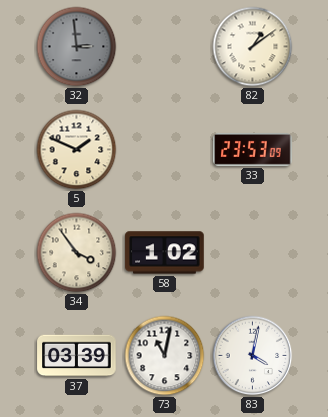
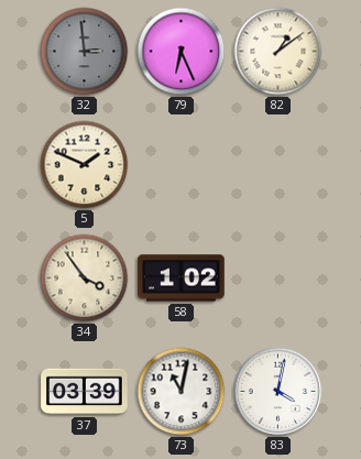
79: none -> 6:26
33: 23:53 -> none
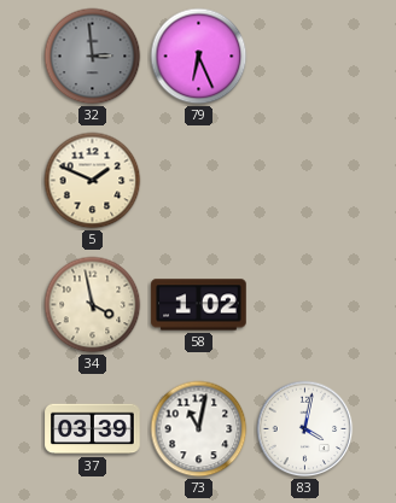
82: 1:09 -> none
34: 3:54 -> 3:58
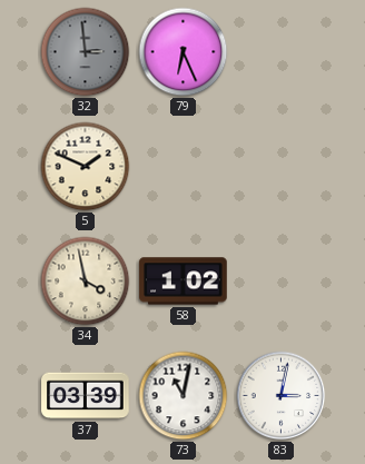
83: 4:02 -> 3:02
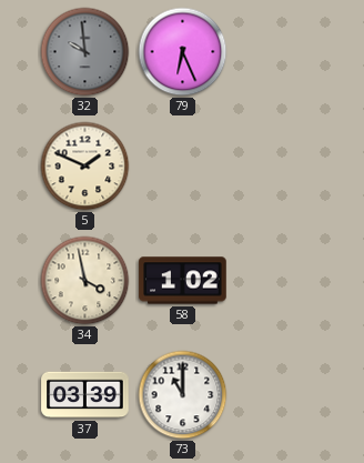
32: 2:59 -> 9:59
73: 11:02 -> 11:00
83: 3:02 -> none
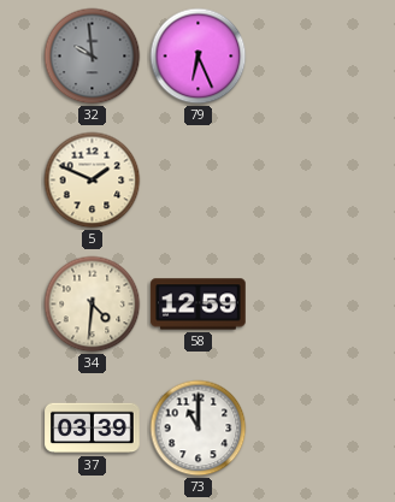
34: 3:58 -> 4:31
58: 1:02 -> 12:59
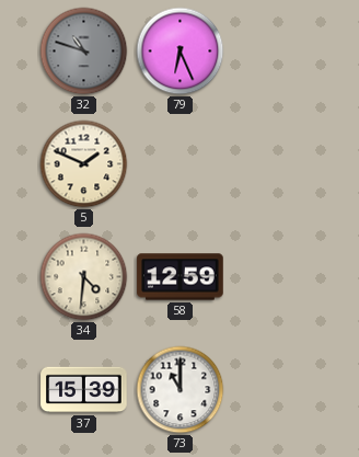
32: 9:59 -> 10:48
37: 03:39 -> 15:39
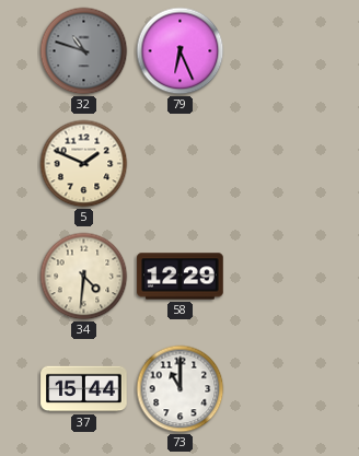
58: 12:59 -> 12:29
37: 15:39 -> 15:44
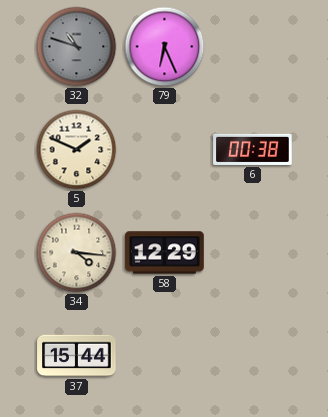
6: none -> 00:38
34: 4:31 -> 4:16
73: 11:00 -> none
